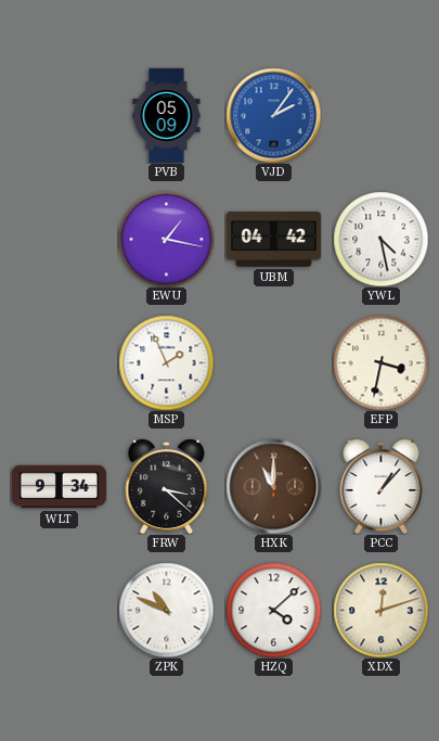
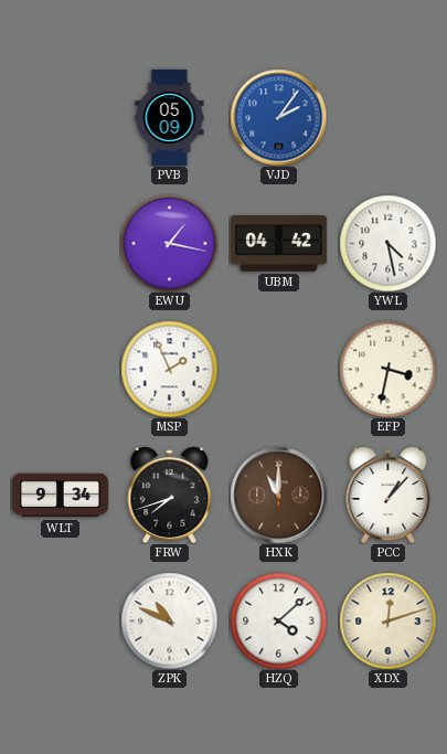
FRW: 3:22 -> 7:42
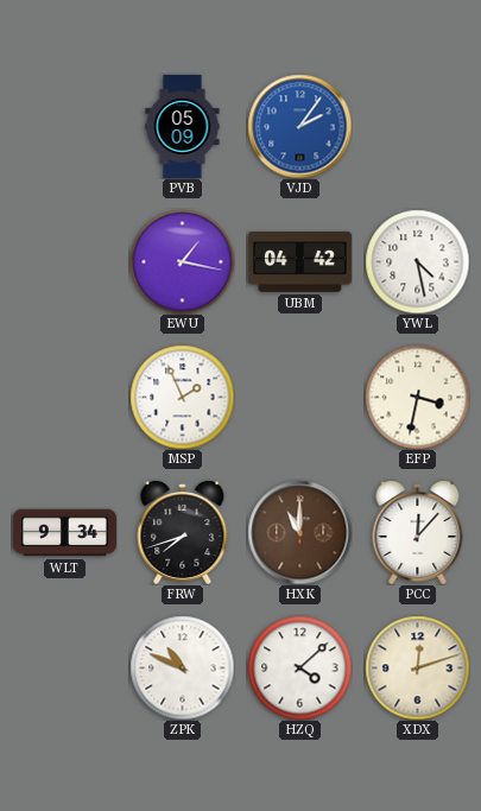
PCC: 1:07 -> 12:07
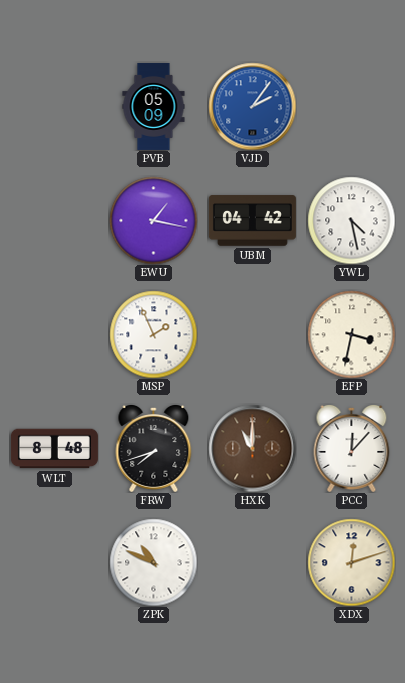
WLT: 9:34 -> 8:48
HZQ: 4:08 -> none
